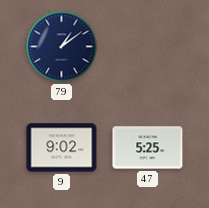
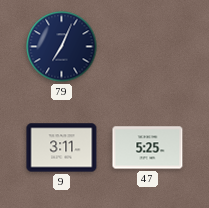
79: 1:09 -> 7:04
9: 9:02 -> 3:11
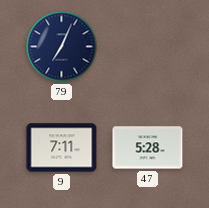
9: 3:11 -> 7:11
47: 5:25 -> 5:28
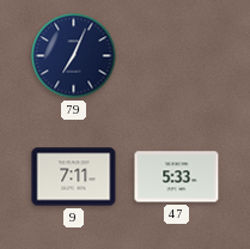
47: 5:28 -> 5:33
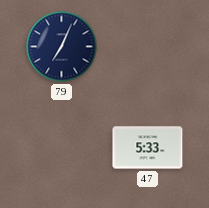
9: 7:11 -> none
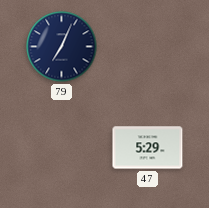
47: 5:33 -> 5:29
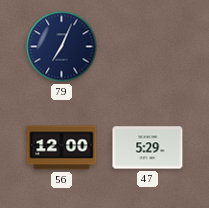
56: none -> 12:00
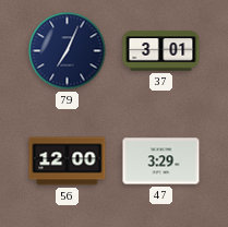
37: none -> 3:01
47: 5:29 -> 3:29
